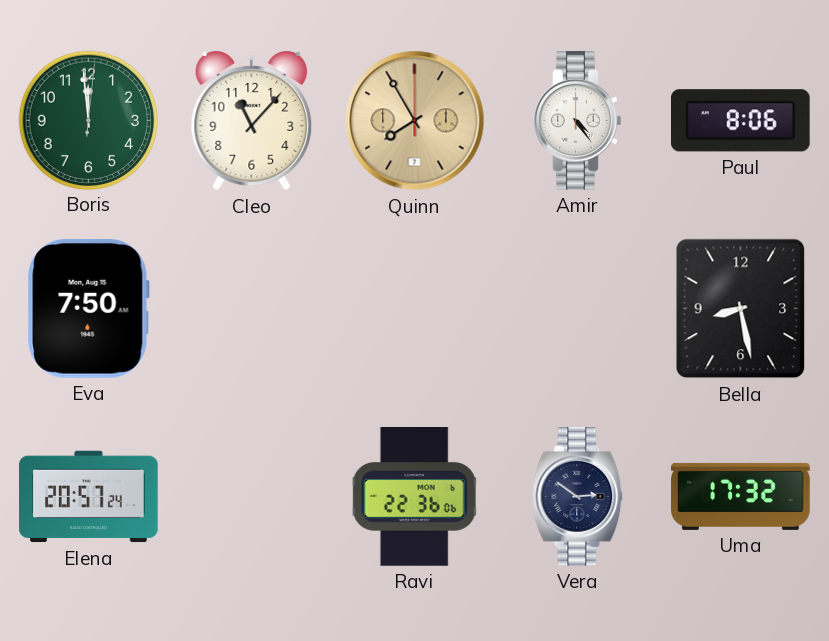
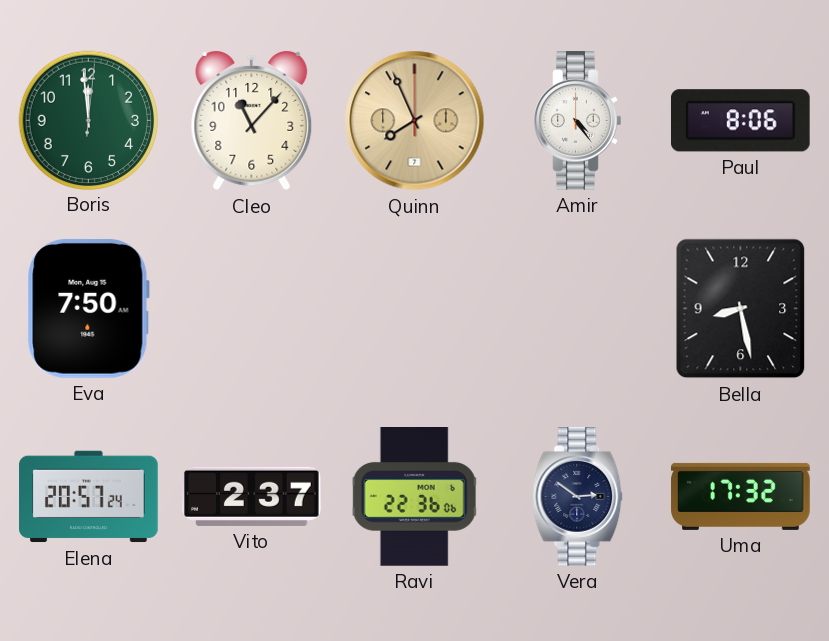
Quinn: 7:55 -> 7:56
Vito: none -> 2:37
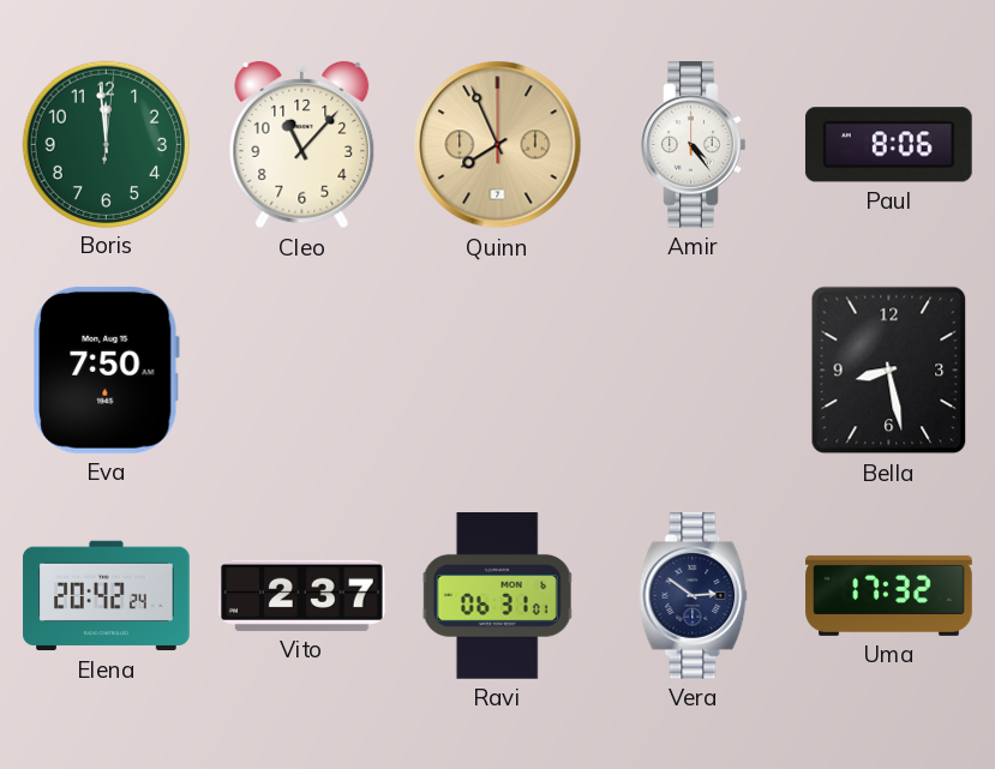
Elena: 20:57 -> 20:42
Ravi: 22:36 -> 06:31
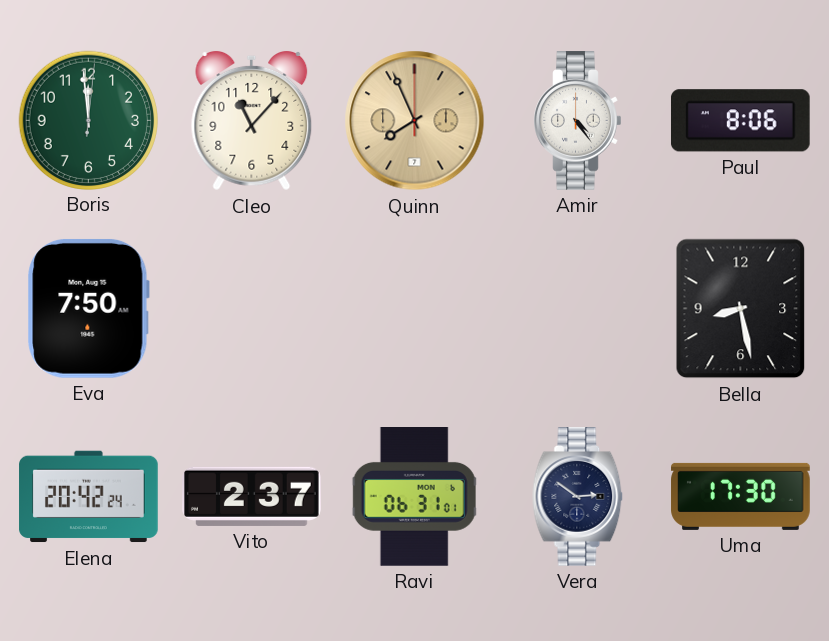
Uma: 17:32 -> 17:30
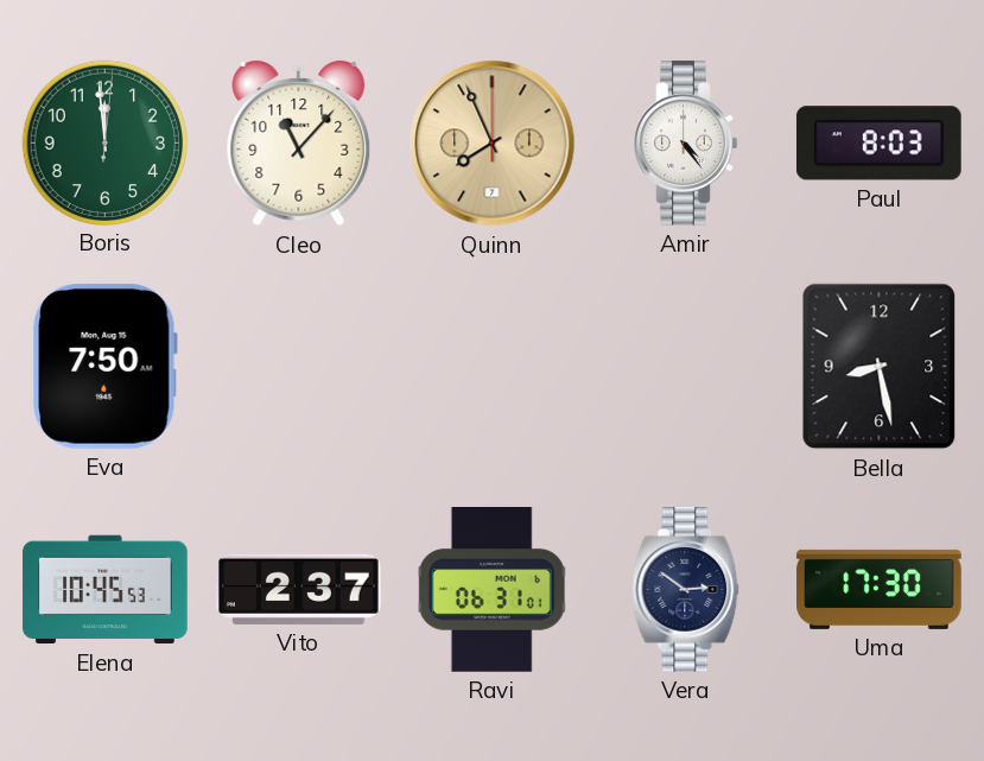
Paul: 8:06 -> 8:03
Elena: 20:42 -> 10:45
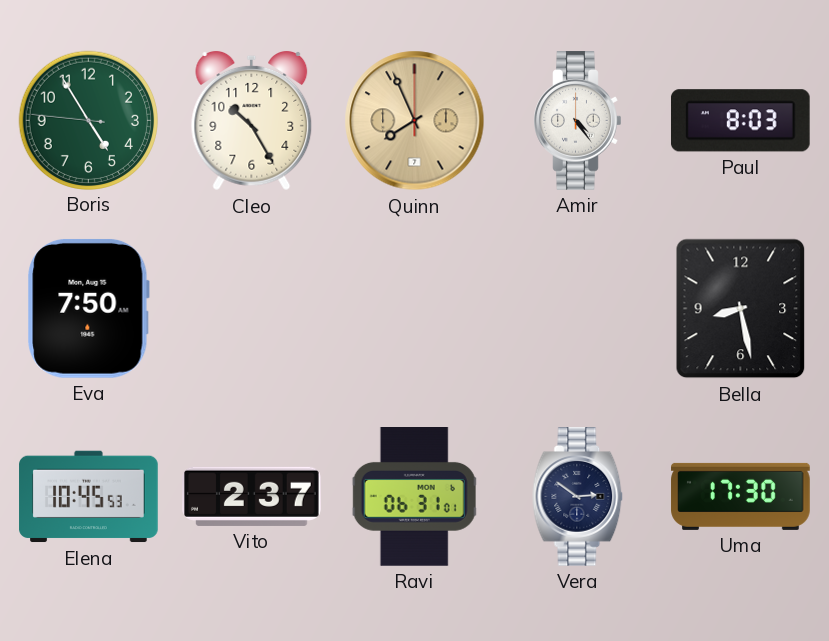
Boris: 11:59 -> 4:54
Cleo: 11:07 -> 10:25
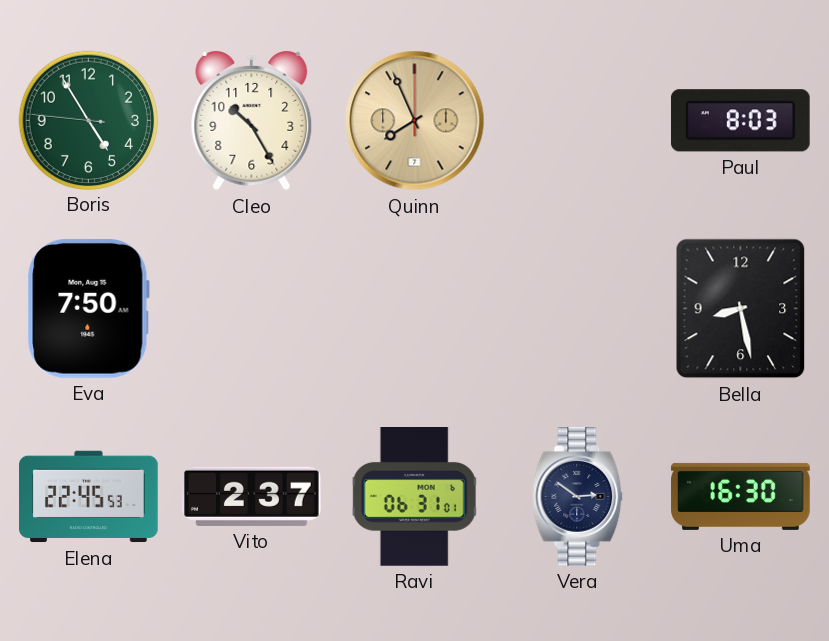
Amir: 4:24 -> none
Elena: 10:45 -> 22:45
Uma: 17:30 -> 16:30
